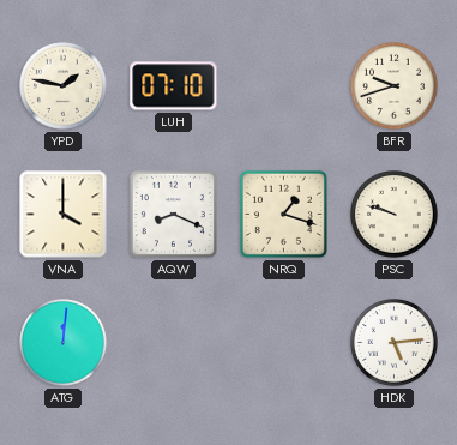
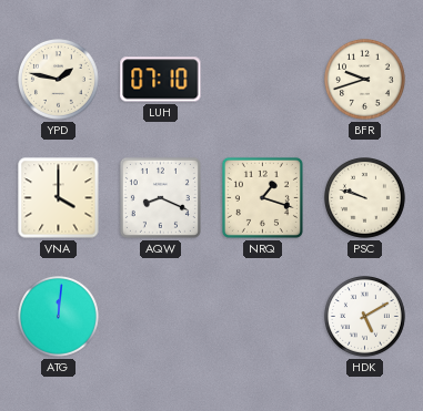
HDK: 5:14 -> 5:10
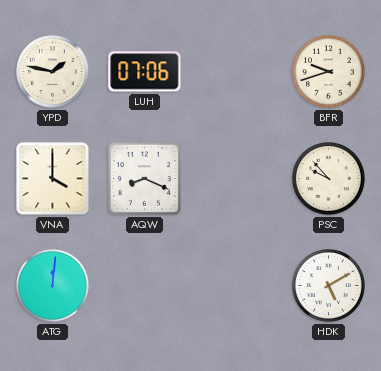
LUH: 07:10 -> 07:06
NRQ: 1:18 -> none
PSC: 9:48 -> 9:53
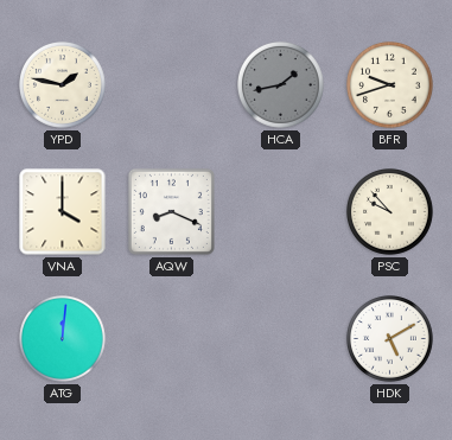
LUH: 07:06 -> none
HCA: none -> 1:43
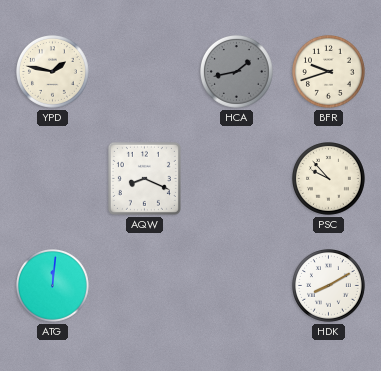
VNA: 4:00 -> none
HDK: 5:10 -> 8:10
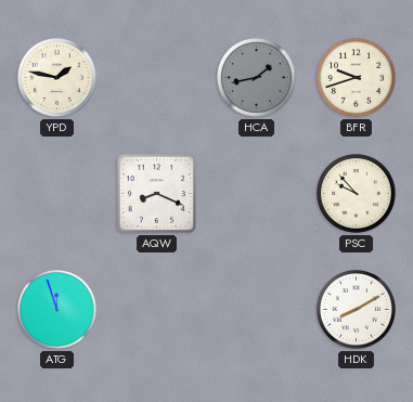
ATG: 12:01 -> 11:57
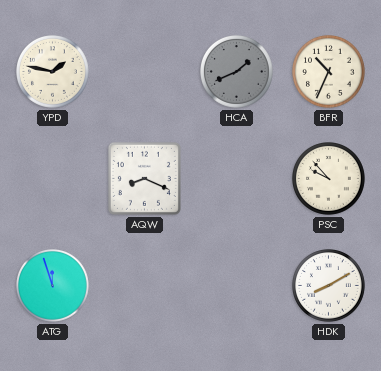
HCA: 1:43 -> 1:41
BFR: 9:42 -> 10:34
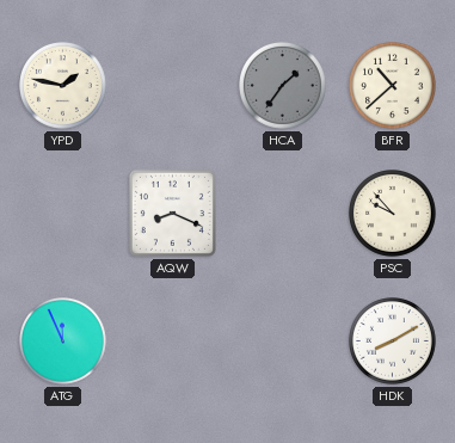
HCA: 1:41 -> 1:36
BFR: 10:34 -> 10:38
ATG: 11:57 -> 11:56
